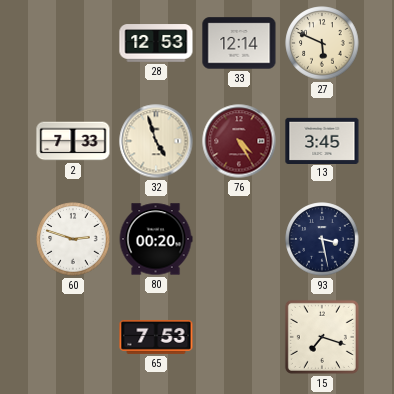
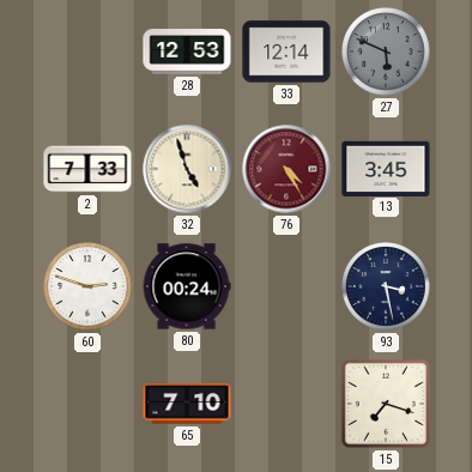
27 dial: cream -> grey
80: 00:20 -> 00:24
65: 7:53 -> 7:10
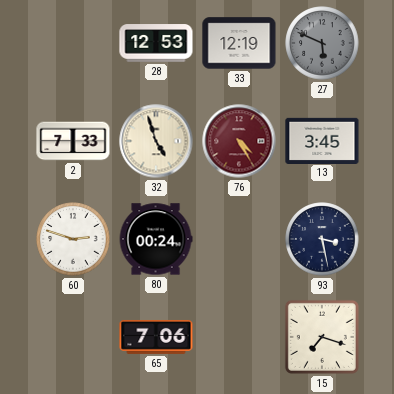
33: 12:14 -> 12:19
65: 7:10 -> 7:06
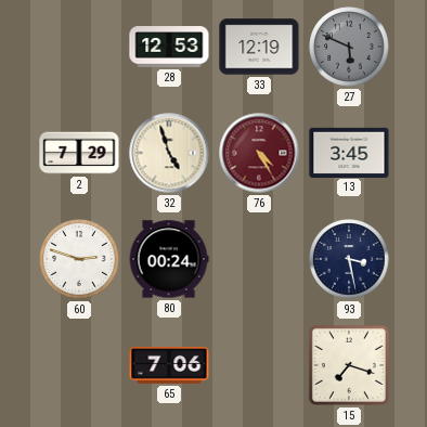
2: 7:33 -> 7:29
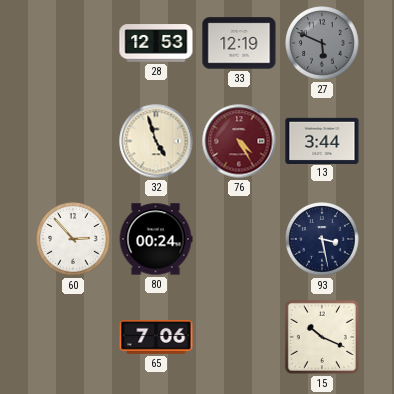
2: 7:29 -> none
13: 3:45 -> 3:44
60: 2:48 -> 2:53
15: 7:18 -> 10:19
